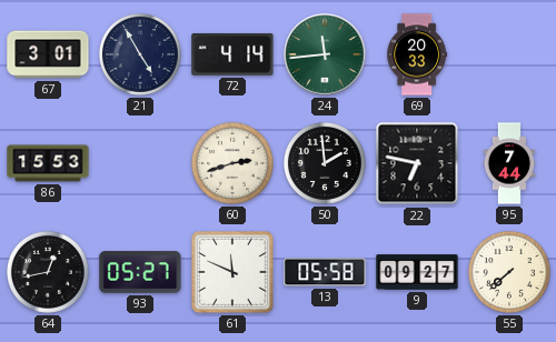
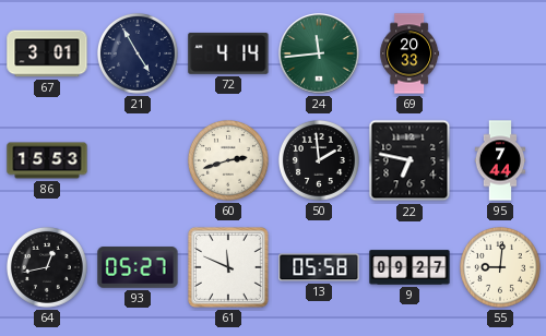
55: 7:38 -> 9:01
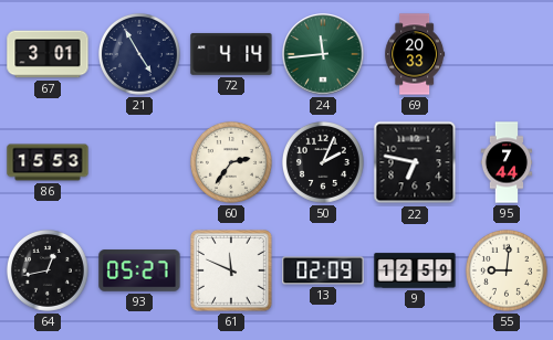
60: 2:42 -> 2:36
50: 1:59 -> 2:04
13: 05:58 -> 02:09
9: 09:27 -> 12:59
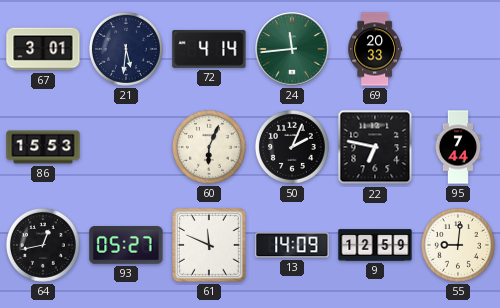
21: 4:55 -> 5:31
60: 2:36 -> 6:04
13: 02:09 -> 14:09
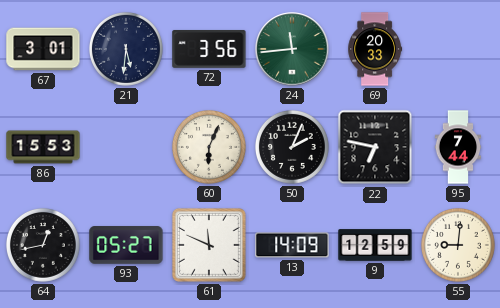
72: 4:14 -> 3:56
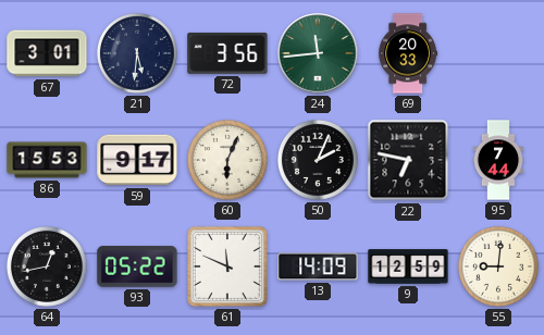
59: none -> 9:17
93: 05:27 -> 05:22
